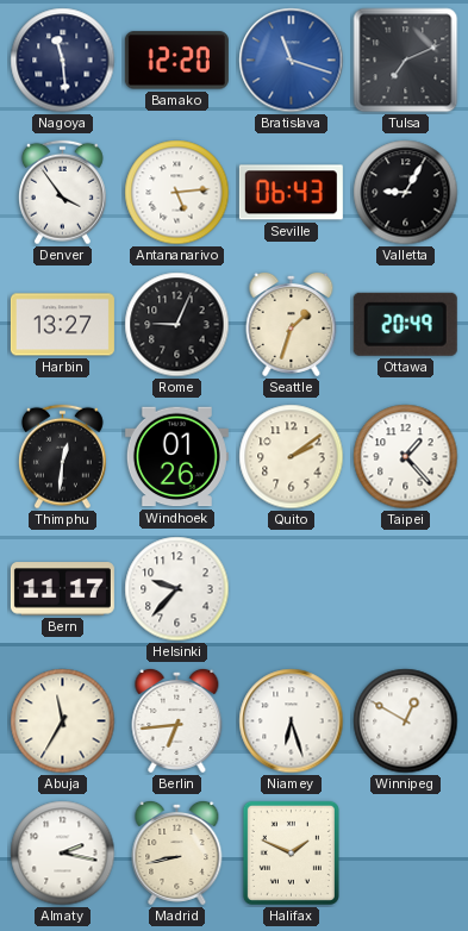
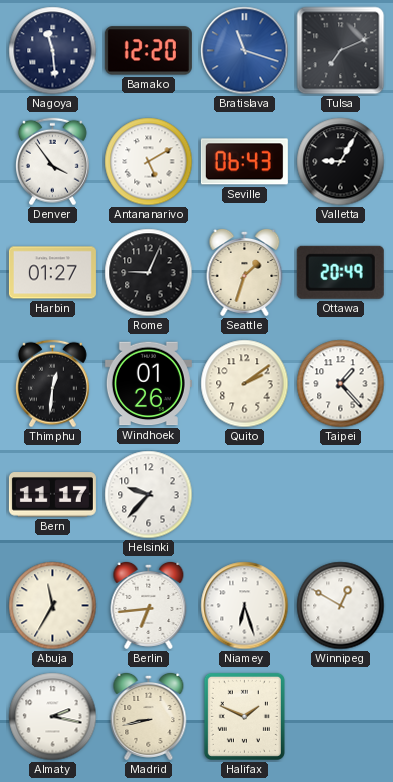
Antananarivo: 5:14 -> 5:10
Harbin: 13:27 -> 01:27
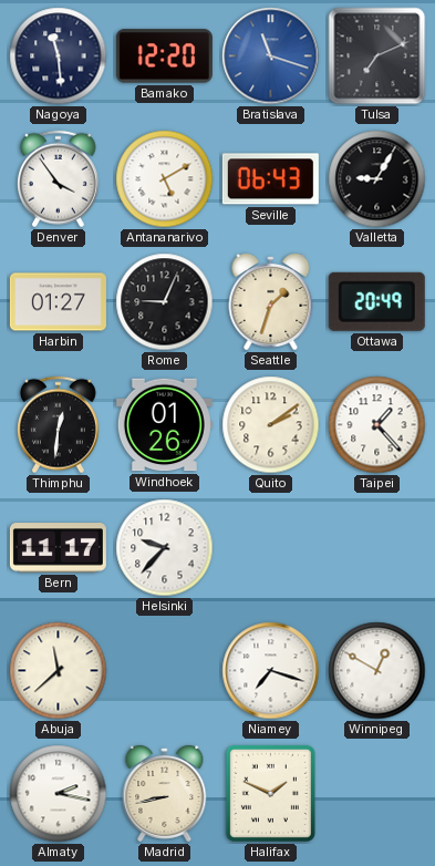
Abuja: 11:35 -> 11:38
Berlin: 6:44 -> none
Niamey: 6:27 -> 7:18
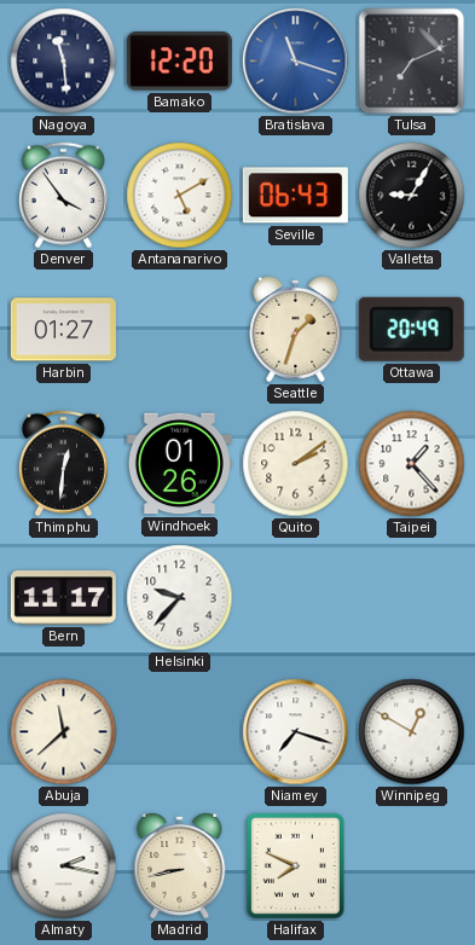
Rome: 9:04 -> none
Halifax: 1:49 -> 7:49
